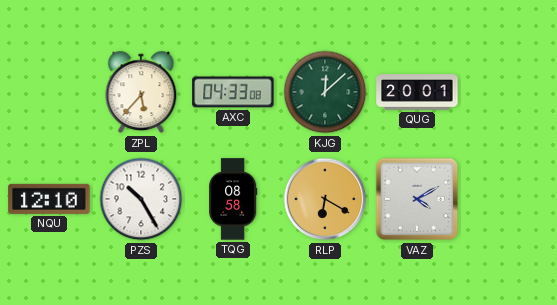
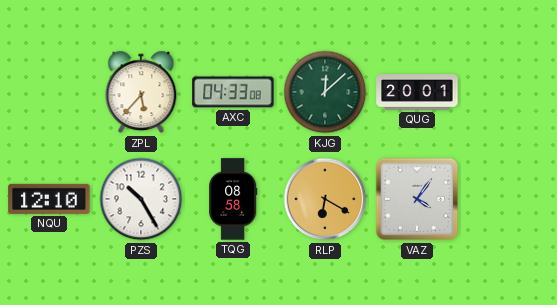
VAZ: 4:10 -> 4:06
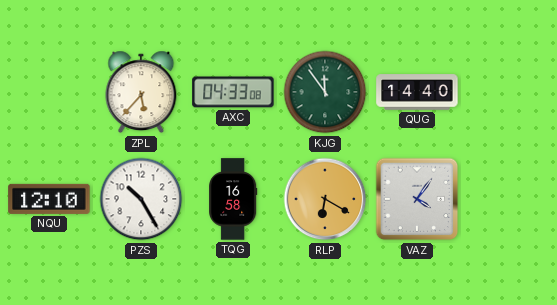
KJG: 12:08 -> 11:54
QUG: 20:01 -> 14:40
TQG: 08:58 -> 16:58
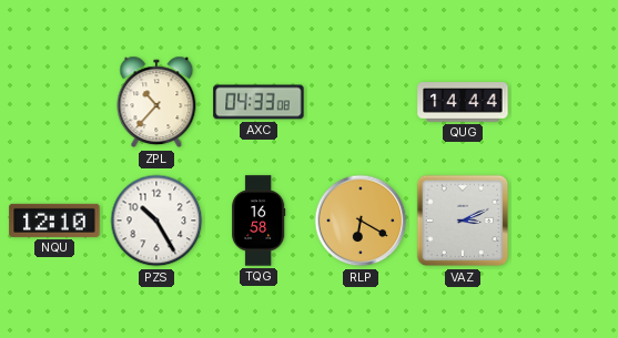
ZPL: 5:37 -> 10:37
KJG: 11:54 -> none
QUG: 14:40 -> 14:44
VAZ: 4:06 -> 3:11
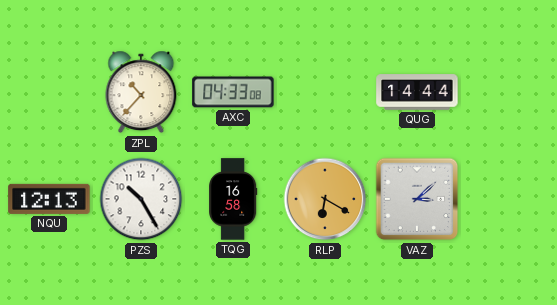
NQU: 12:10 -> 12:13
VAZ: 3:11 -> 3:08
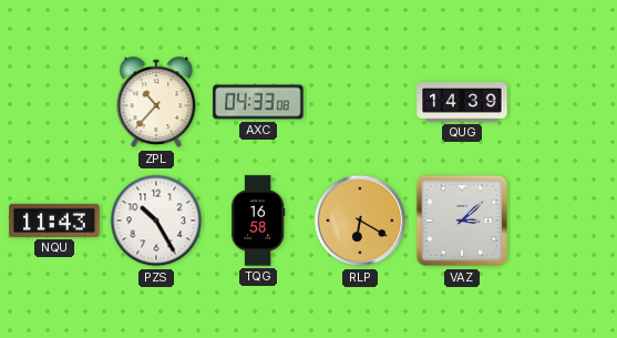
QUG: 14:44 -> 14:39
NQU: 12:13 -> 11:43
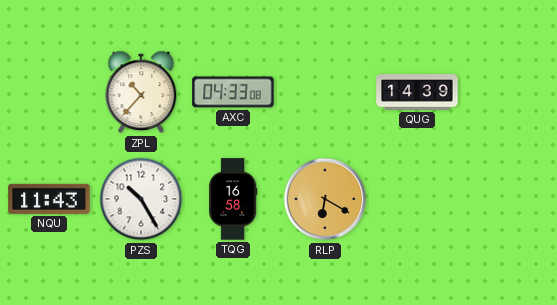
VAZ: 3:08 -> none
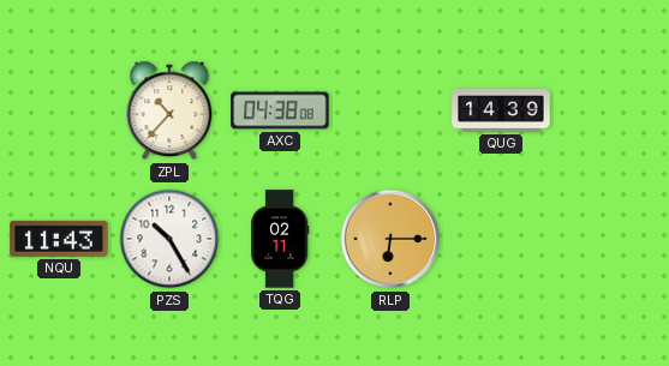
AXC: 04:33 -> 04:38
TQG: 16:58 -> 02:11
RLP: 6:20 -> 6:15
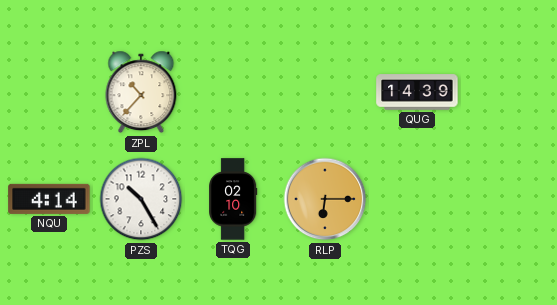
AXC: 04:38 -> none
NQU: 11:43 -> 4:14
TQG: 02:11 -> 02:10
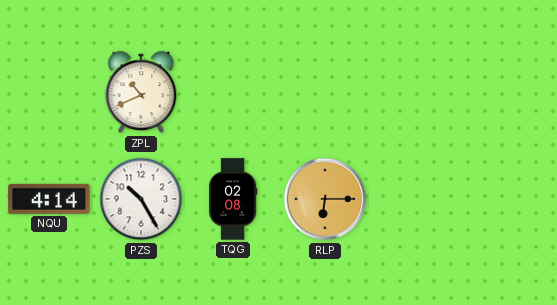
ZPL: 10:37 -> 10:41
QUG: 14:39 -> none
TQG: 02:10 -> 02:08
